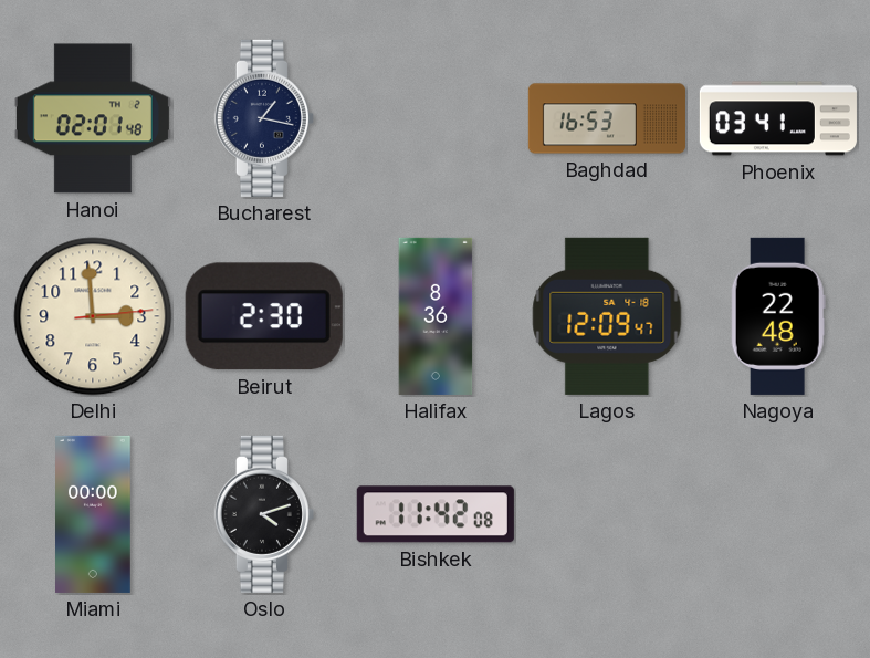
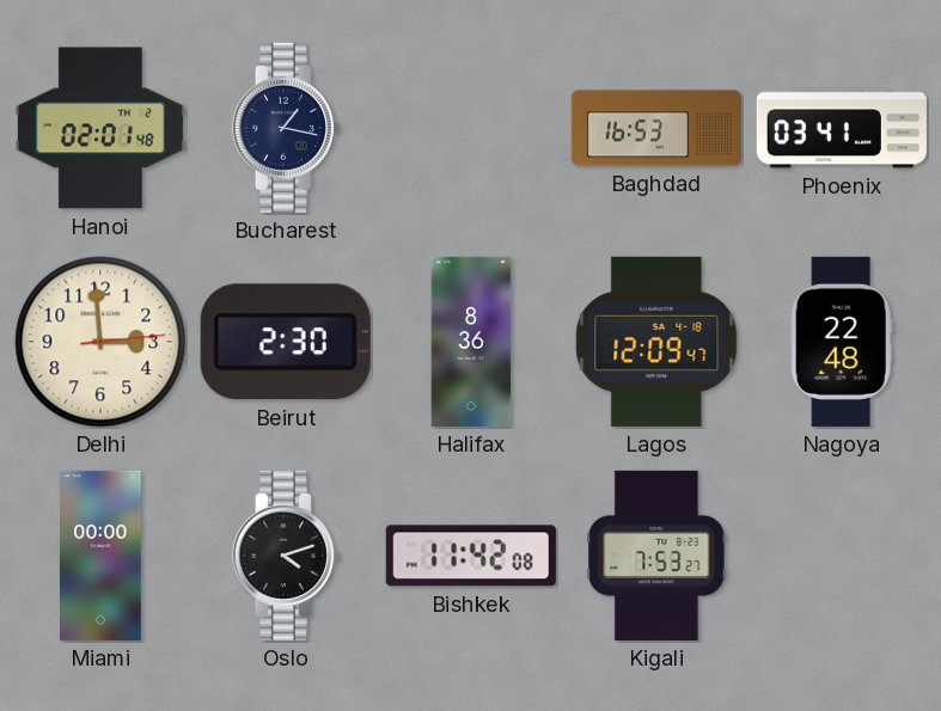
Kigali: none -> 7:53
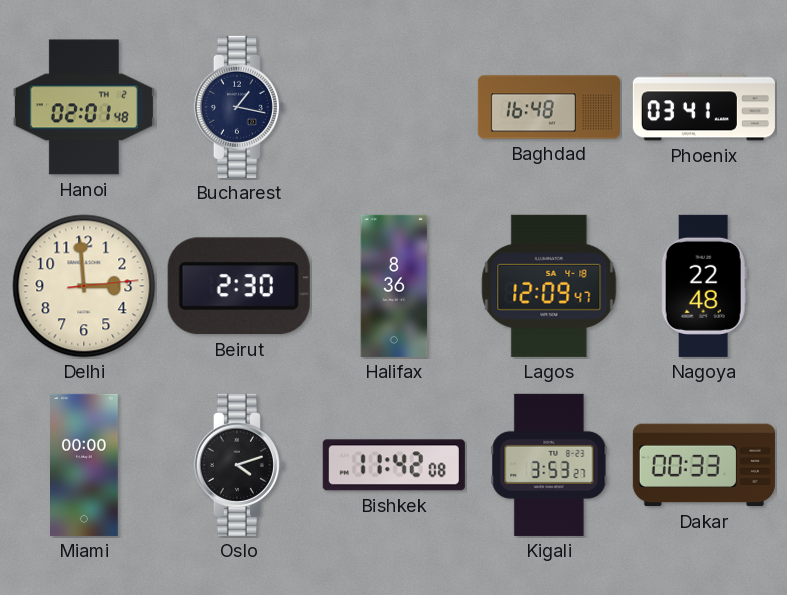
Baghdad: 16:53 -> 16:48
Kigali: 7:53 -> 3:53
Dakar: none -> 00:33
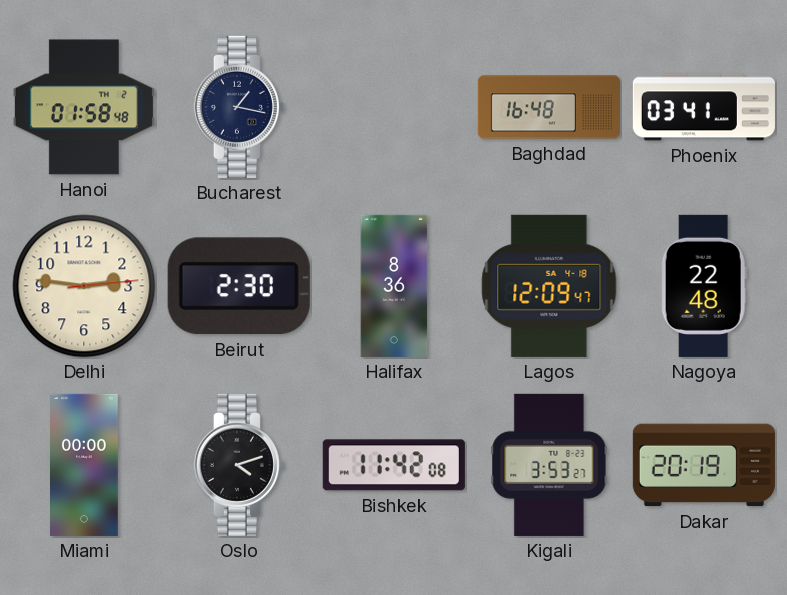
Hanoi: 02:01 -> 01:58
Delhi: 2:59 -> 2:46
Dakar: 00:33 -> 20:19
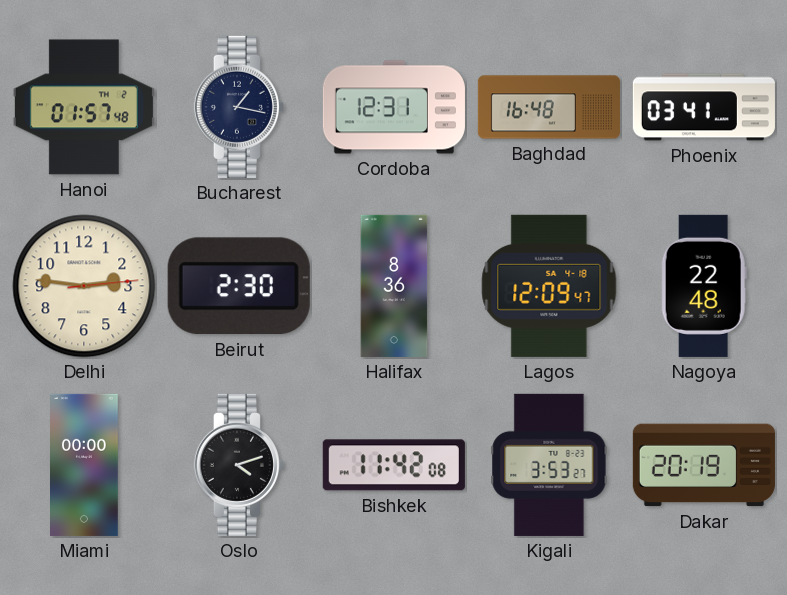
Hanoi: 01:58 -> 01:57
Cordoba: none -> 12:31
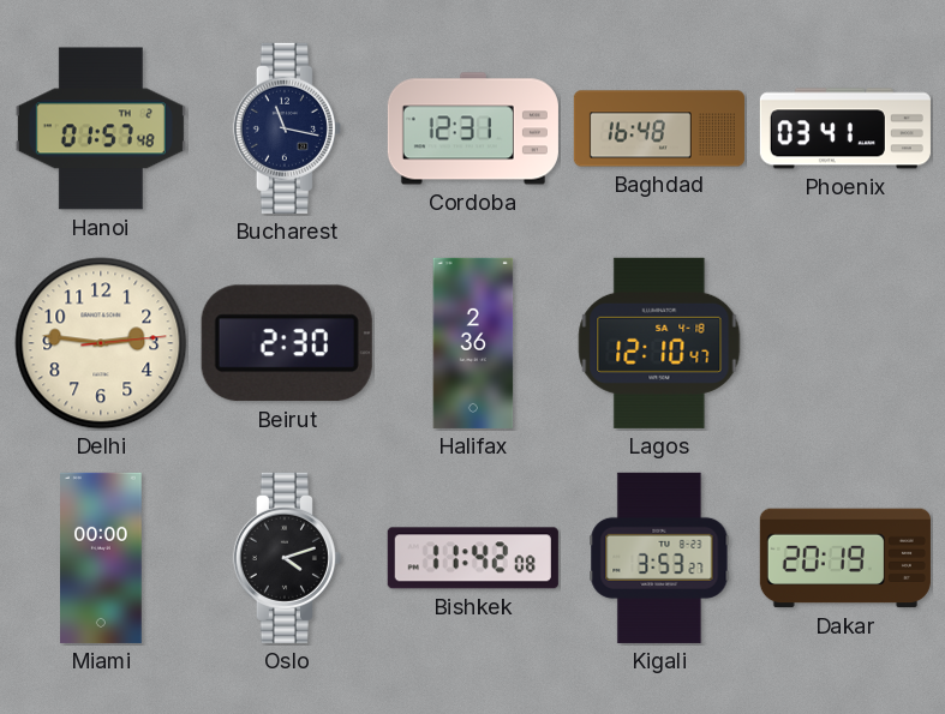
Bucharest: 1:17 -> 11:17
Halifax: 8:36 -> 2:36
Lagos: 12:09 -> 12:10
Nagoya: 22:48 -> none
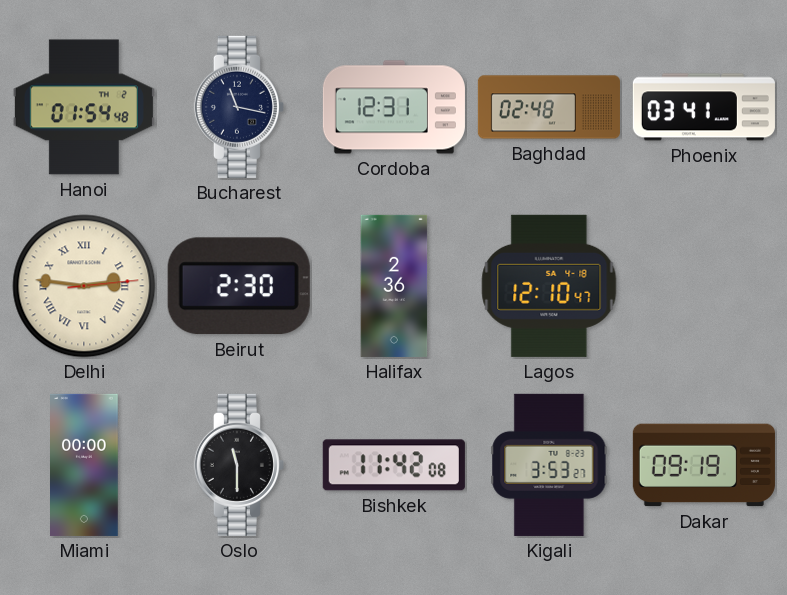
Hanoi: 01:57 -> 01:54
Baghdad: 16:48 -> 02:48
Delhi numerals: Arabic -> Roman
Oslo: 4:12 -> 11:30
Dakar: 20:19 -> 09:19
